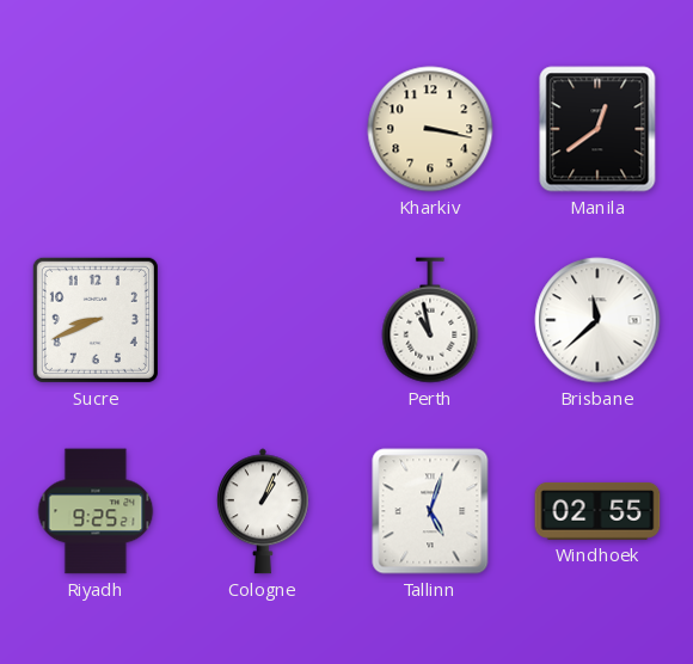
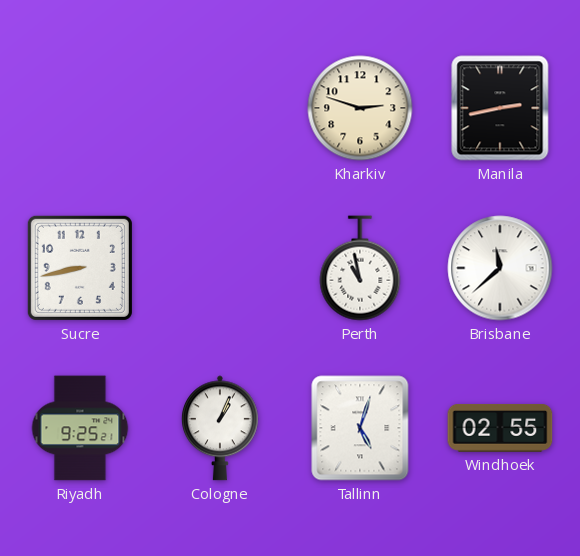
Kharkiv: 3:17 -> 2:48
Manila: 12:39 -> 2:43
Sucre: 8:41 -> 8:43
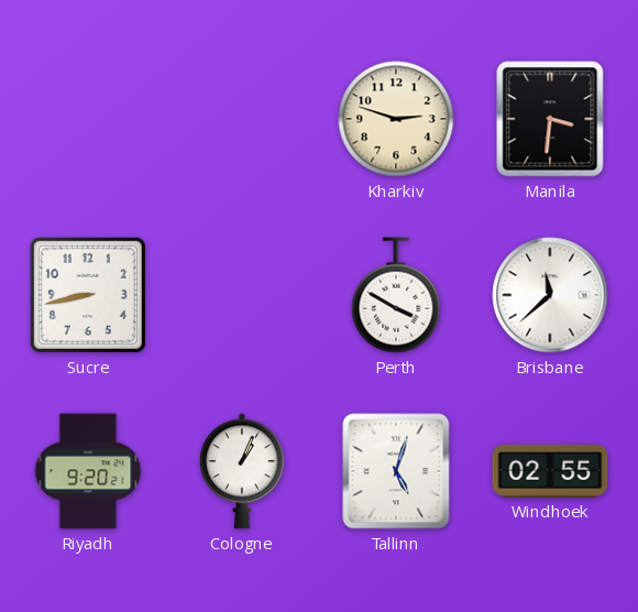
Manila: 2:43 -> 3:31
Perth: 10:58 -> 3:50
Riyadh: 9:25 -> 9:20
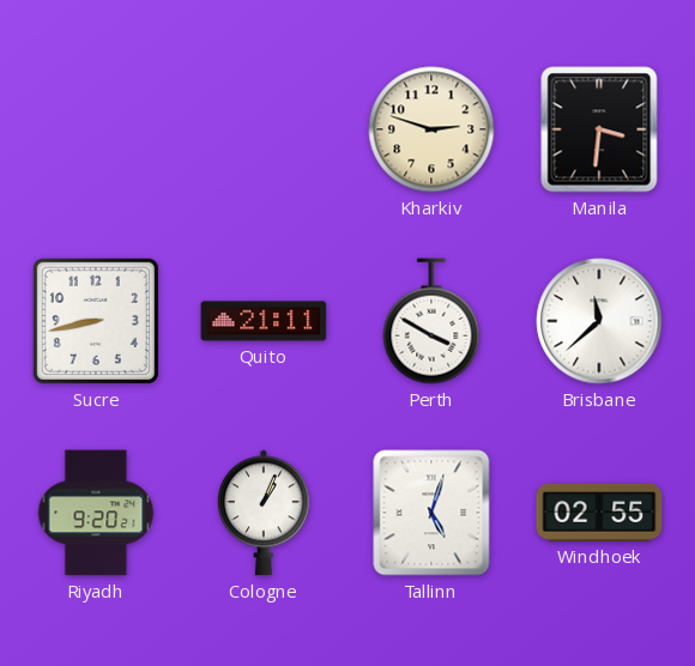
Quito: none -> 21:11
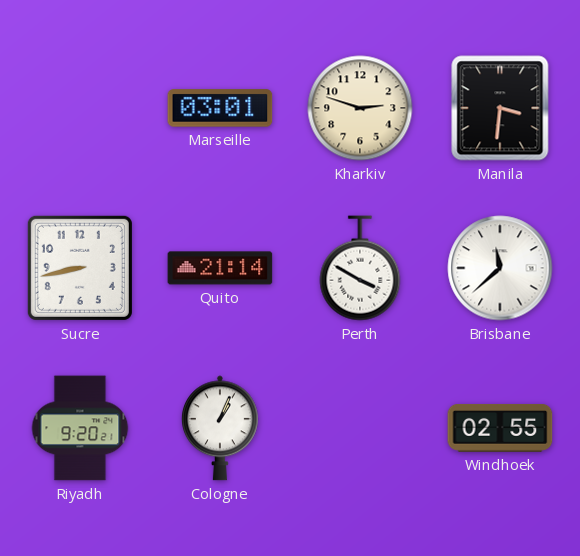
Marseille: none -> 03:01
Quito: 21:11 -> 21:14
Tallinn: 5:03 -> none
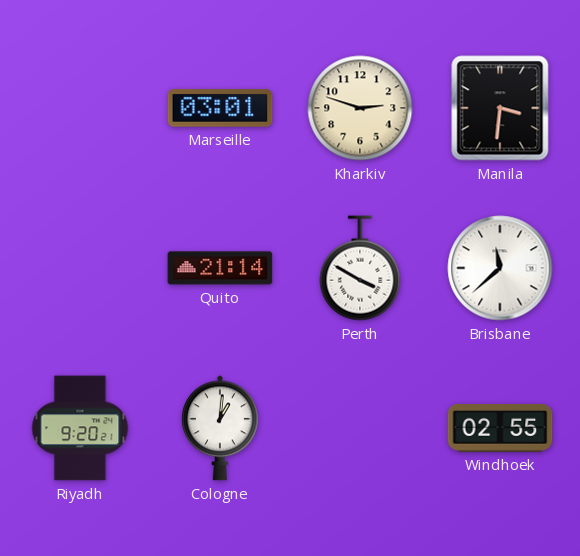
Sucre: 8:43 -> none
Cologne: 1:04 -> 1:01
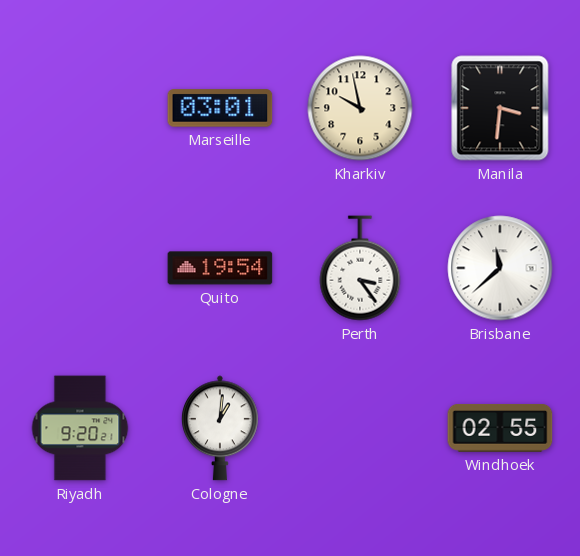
Kharkiv: 2:48 -> 9:58
Quito: 21:14 -> 19:54
Perth: 3:50 -> 3:24
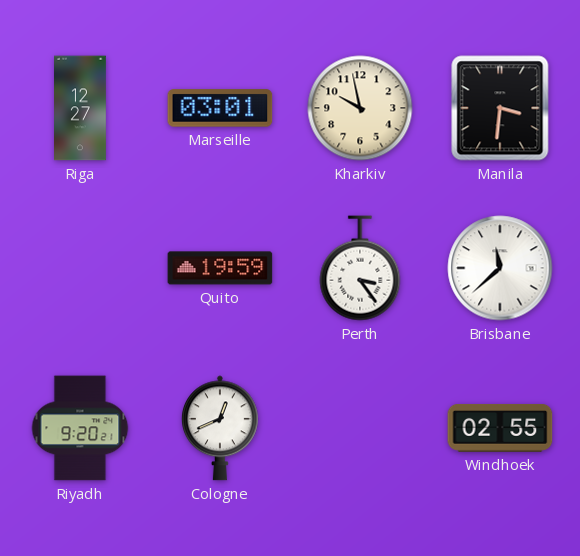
Riga: none -> 12:27
Quito: 19:54 -> 19:59
Cologne: 1:01 -> 12:41
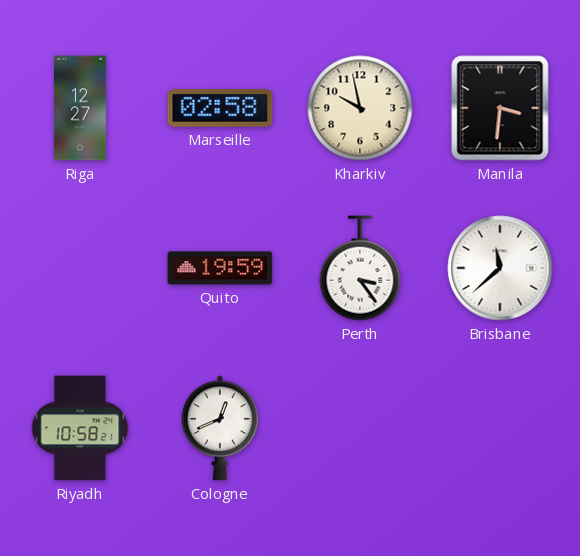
Marseille: 03:01 -> 02:58
Riyadh: 9:20 -> 10:58
Windhoek: 02:55 -> none
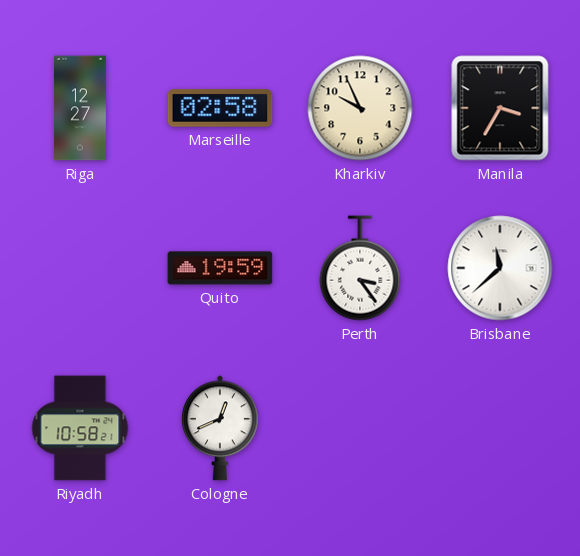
Kharkiv: 9:58 -> 9:56
Manila: 3:31 -> 3:35
